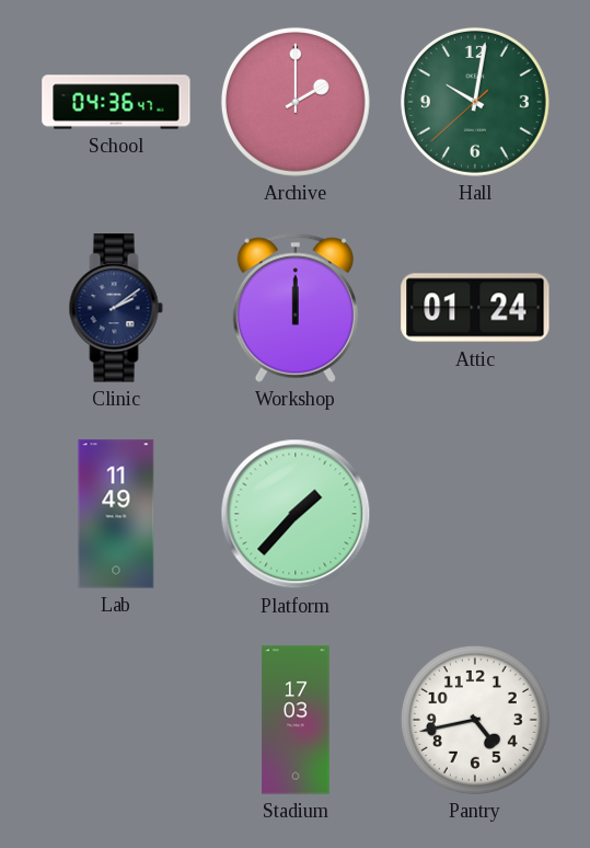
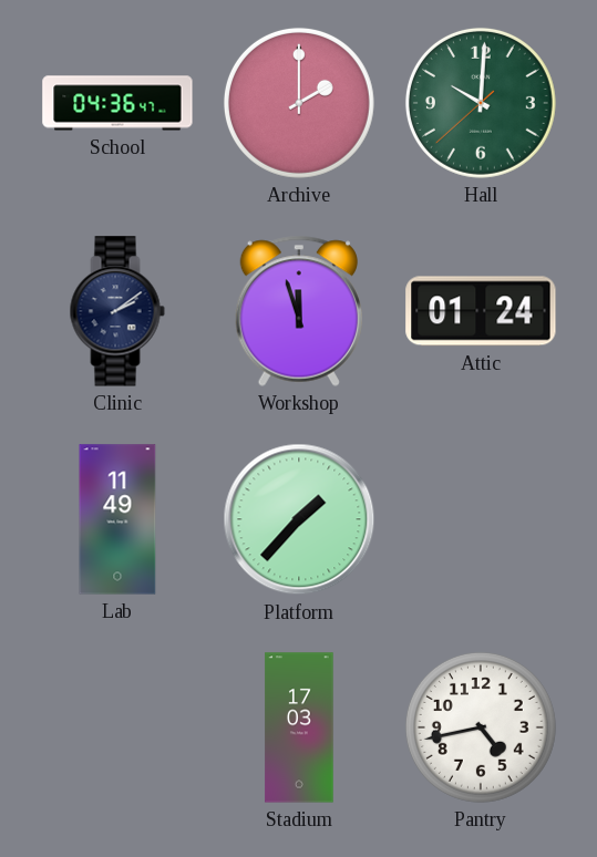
Hall: 10:01 -> 10:00
Workshop: 12:00 -> 11:57
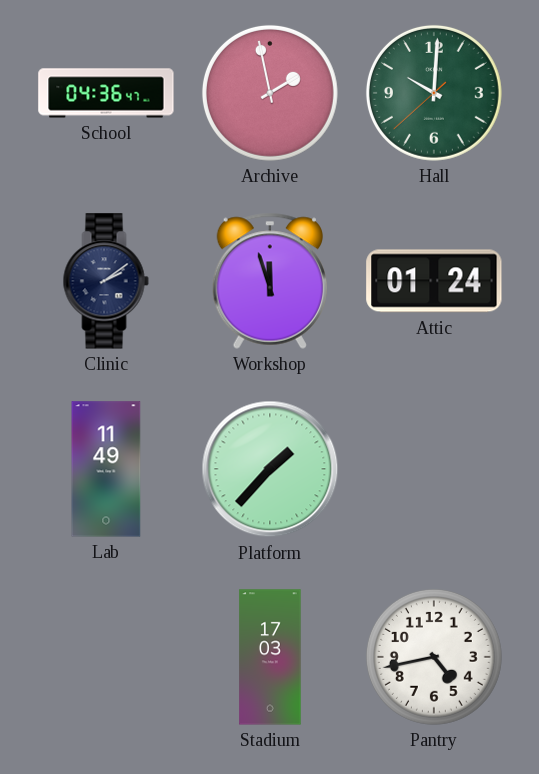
Archive: 2:00 -> 1:58
